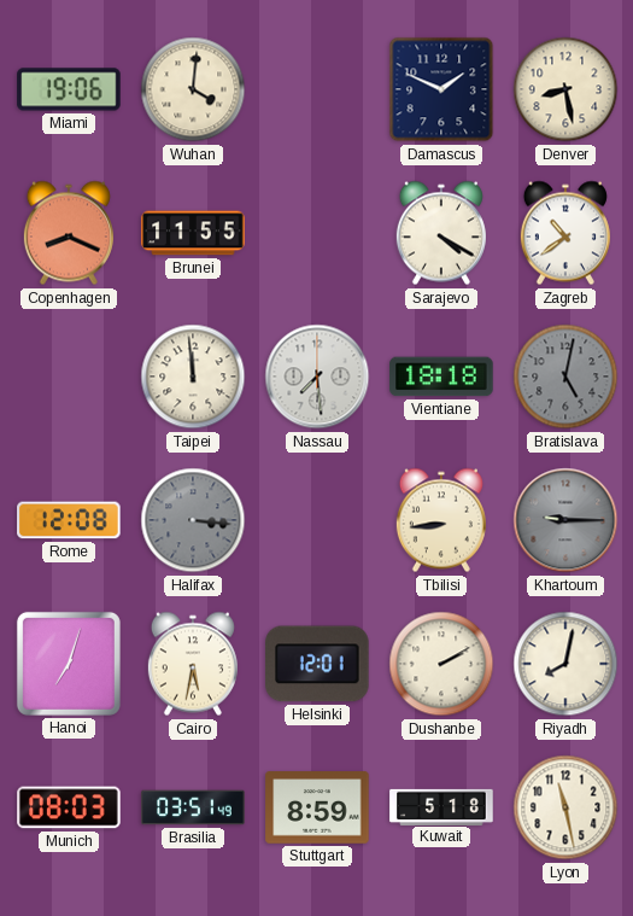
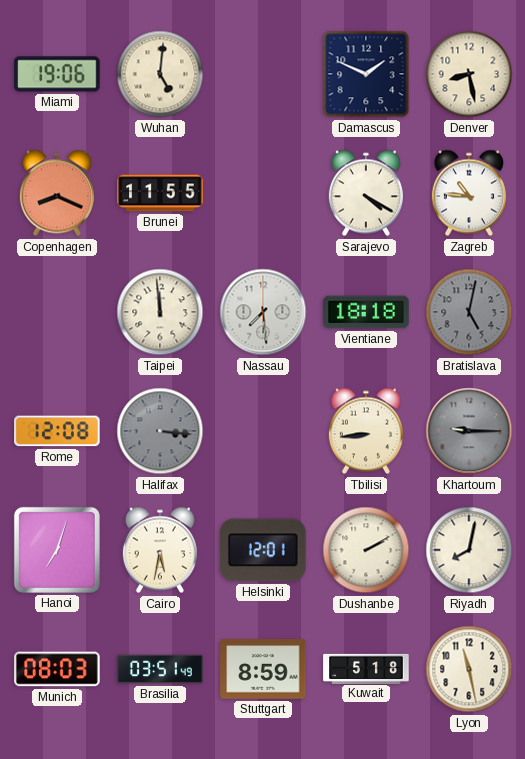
Wuhan: 4:01 -> 5:01
Zagreb: 10:39 -> 10:46
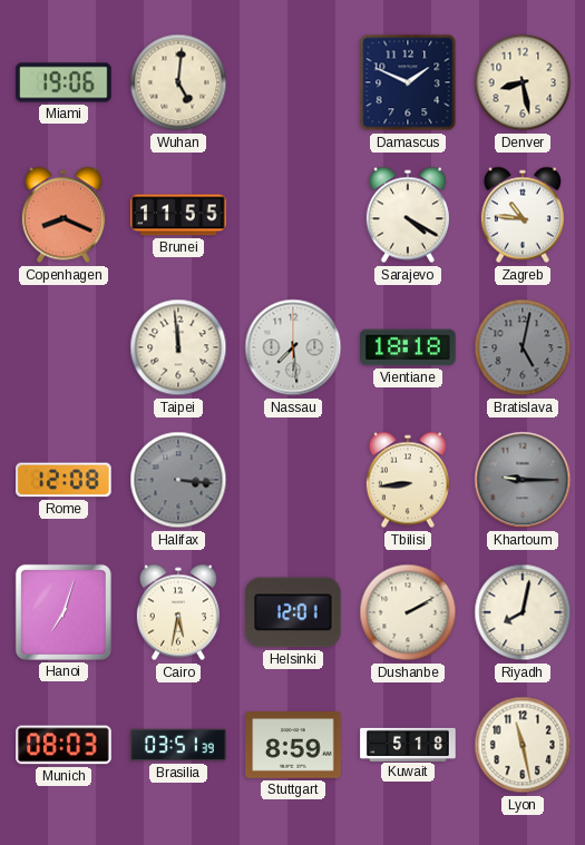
Brasilia: 03:51:49 -> 03:51:39
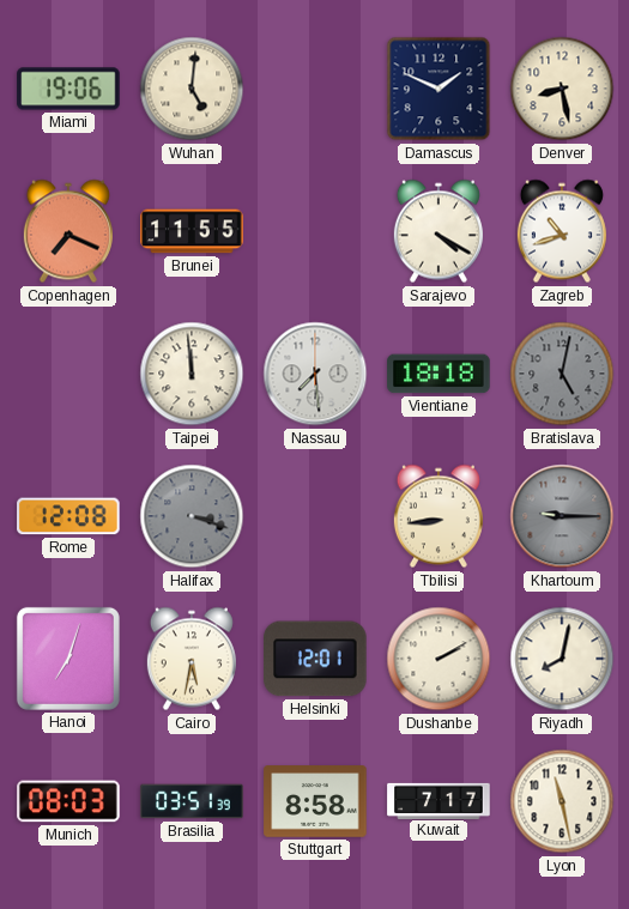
Copenhagen: 8:19 -> 7:19
Zagreb: 10:46 -> 10:42
Halifax: 3:16 -> 3:18
Stuttgart: 8:59 -> 8:58
Kuwait: 5:18 -> 7:17
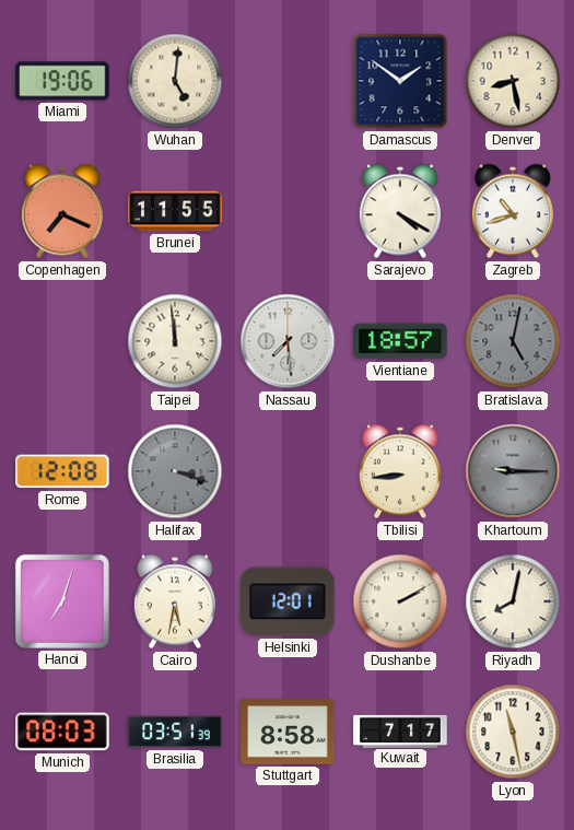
Damascus: 1:49 -> 1:51
Vientiane: 18:18 -> 18:57
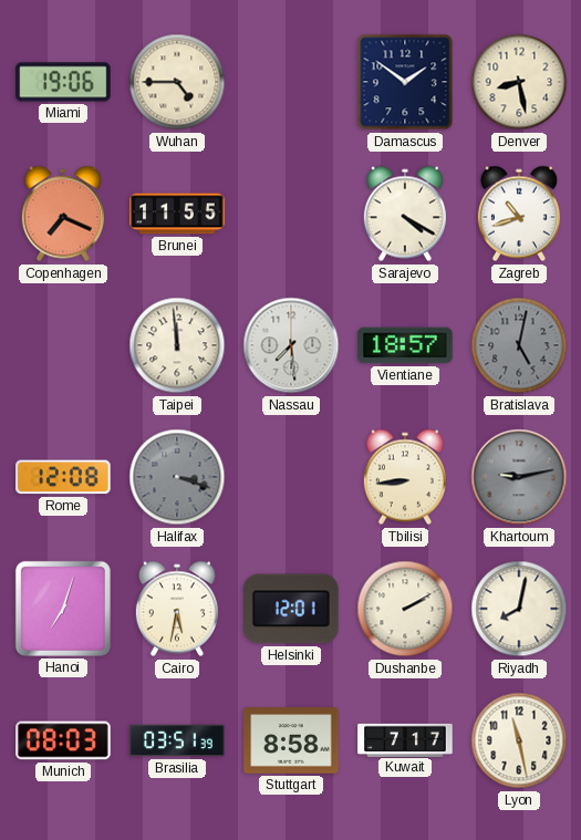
Wuhan: 5:01 -> 4:45
Khartoum: 9:15 -> 9:13
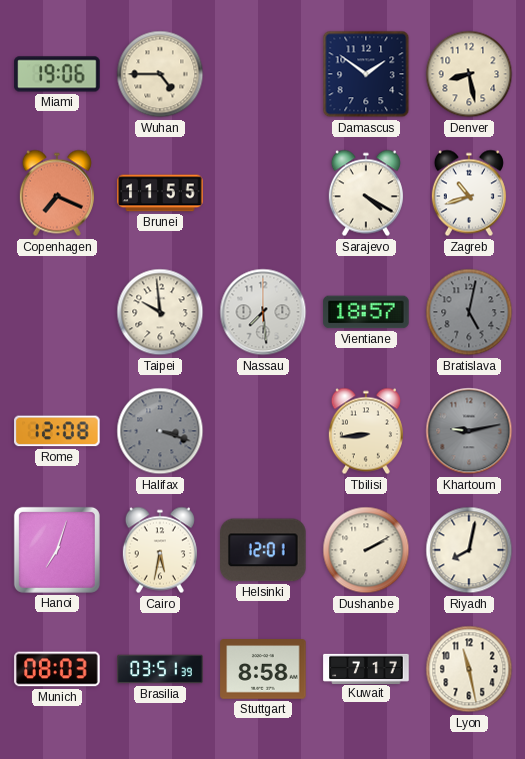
Taipei: 11:59 -> 9:59
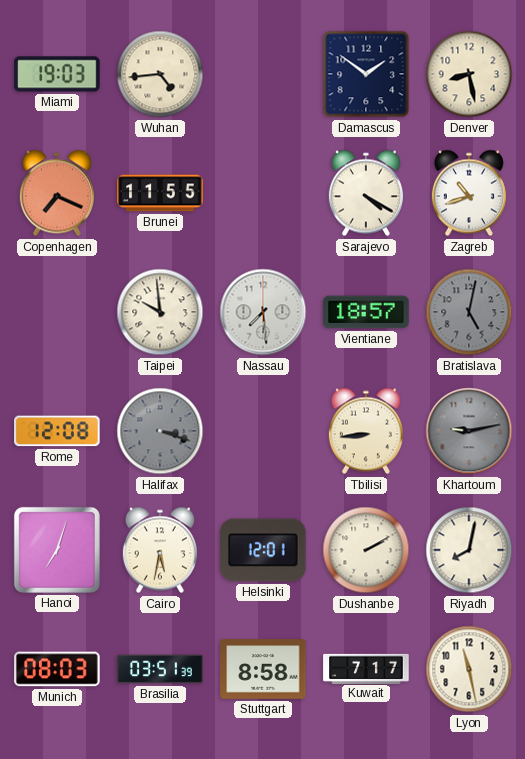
Miami: 19:06 -> 19:03
Wuhan: 4:45 -> 4:44
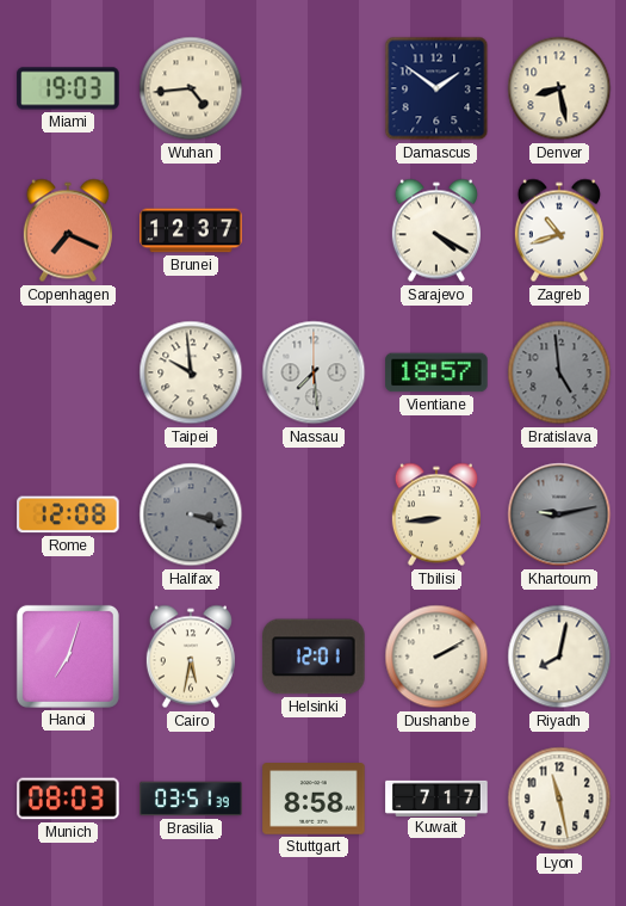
Brunei: 11:55 -> 12:37
Bratislava: 5:02 -> 4:59
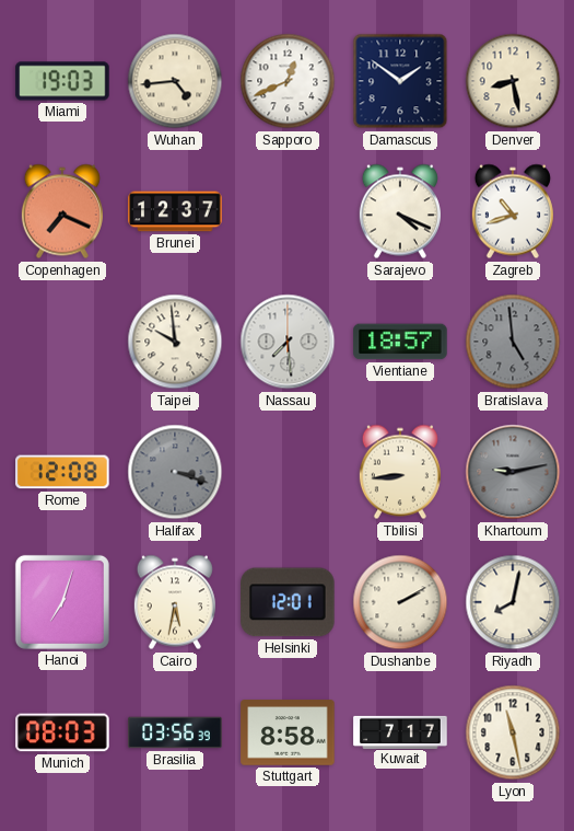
Sapporo: none -> 12:41
Sarajevo: 4:20 -> 4:19
Brasilia: 03:51 -> 03:56
